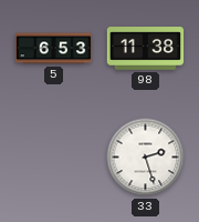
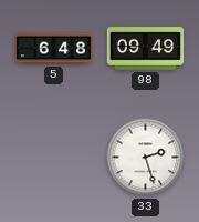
5: 6:53 -> 6:48
98: 11:38 -> 09:49
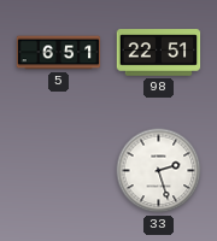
5: 6:48 -> 6:51
98: 09:49 -> 22:51
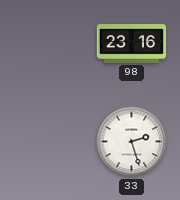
5: 6:51 -> none
98: 22:51 -> 23:16
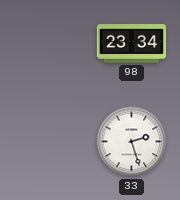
98: 23:16 -> 23:34
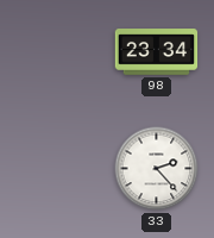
33: 2:27 -> 2:23
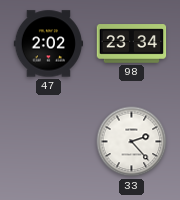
47: none -> 2:02
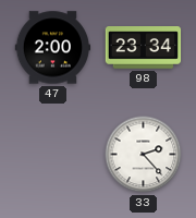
47: 2:02 -> 2:00
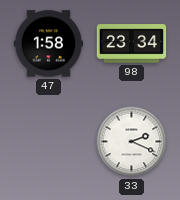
47: 2:00 -> 1:58
33: 2:23 -> 2:19
